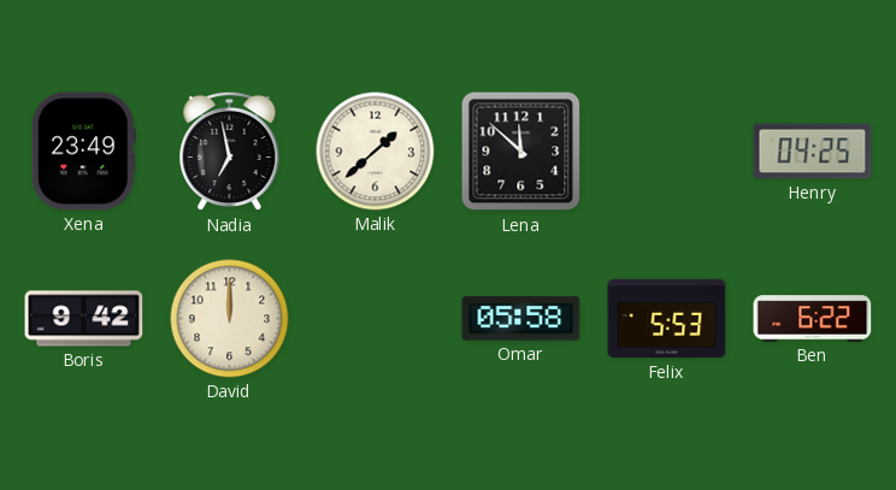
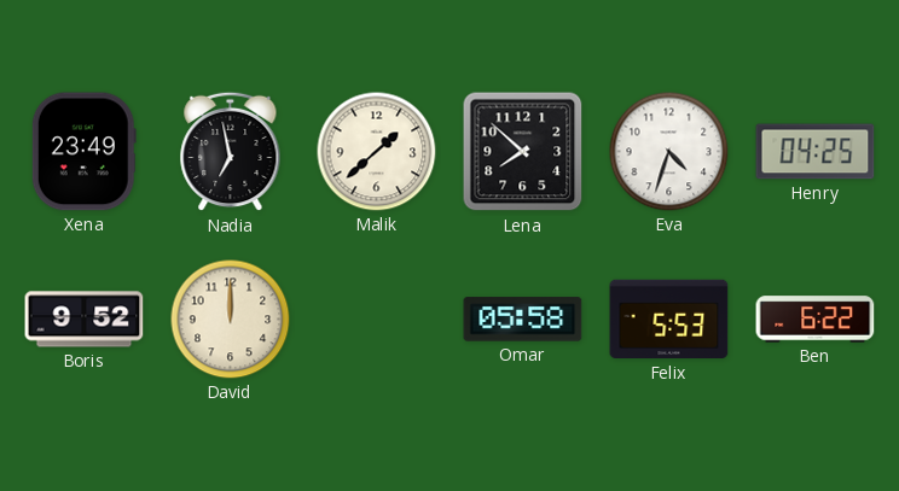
Lena: 11:52 -> 7:52
Eva: none -> 4:33
Boris: 9:42 -> 9:52
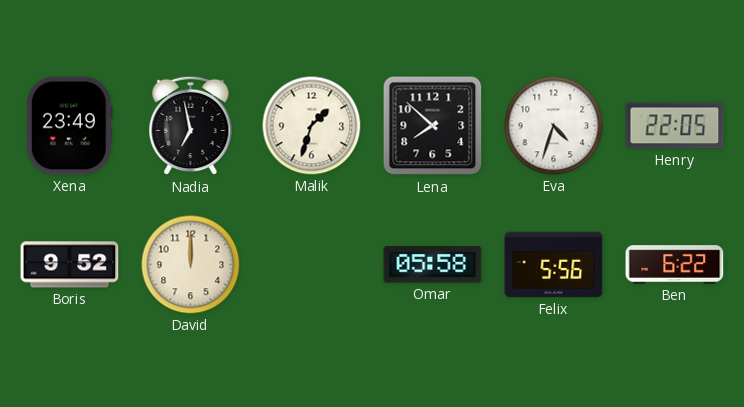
Malik: 1:38 -> 1:33
Henry: 04:25 -> 22:05
Felix: 5:53 -> 5:56
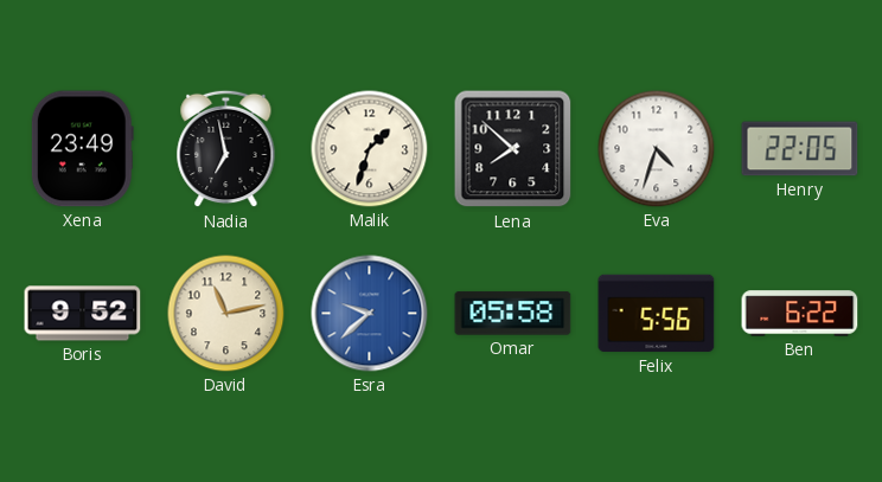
David: 12:00 -> 11:13
Esra: none -> 9:38
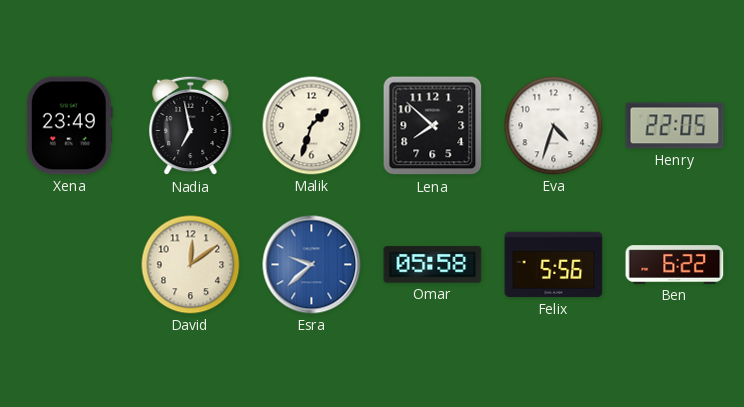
Boris: 9:52 -> none
David: 11:13 -> 12:09
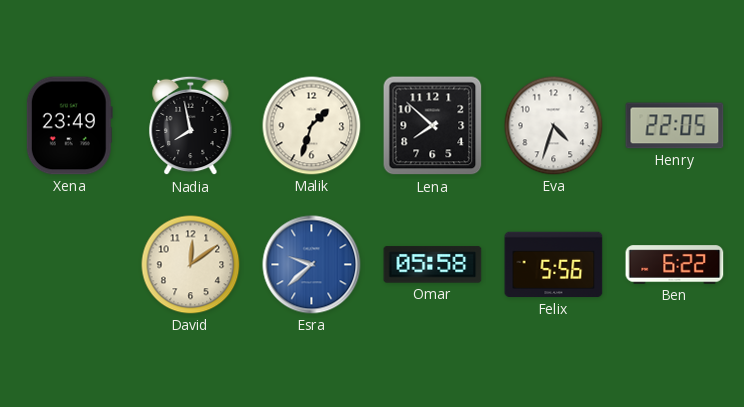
Nadia: 6:58 -> 7:58
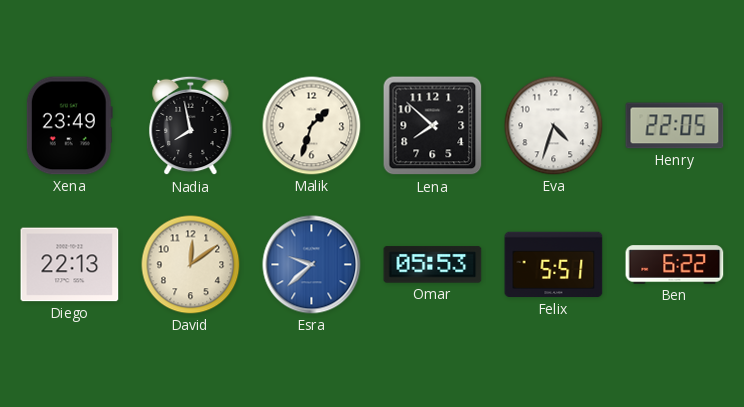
Diego: none -> 22:13
Omar: 05:58 -> 05:53
Felix: 5:56 -> 5:51
